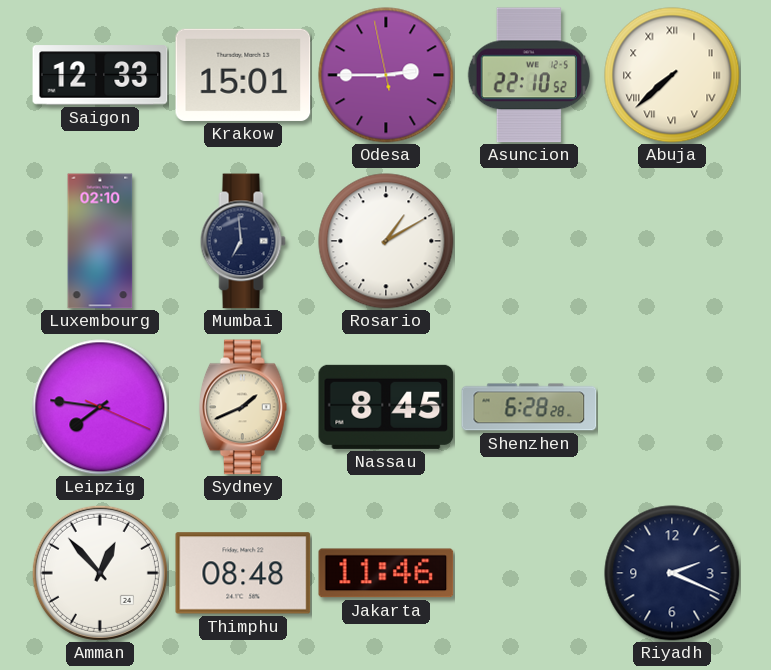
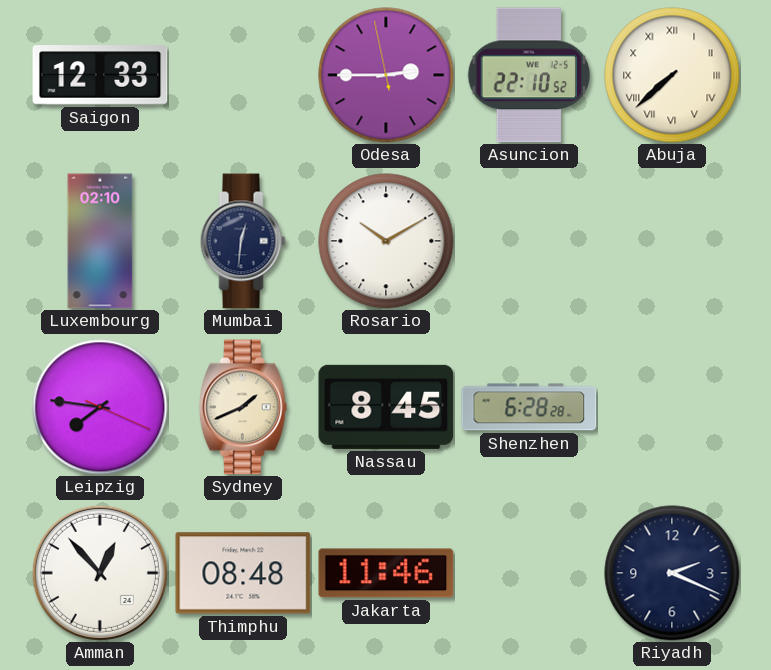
Krakow: 15:01 -> none
Mumbai: 6:59 -> 12:31
Rosario: 1:10 -> 10:10
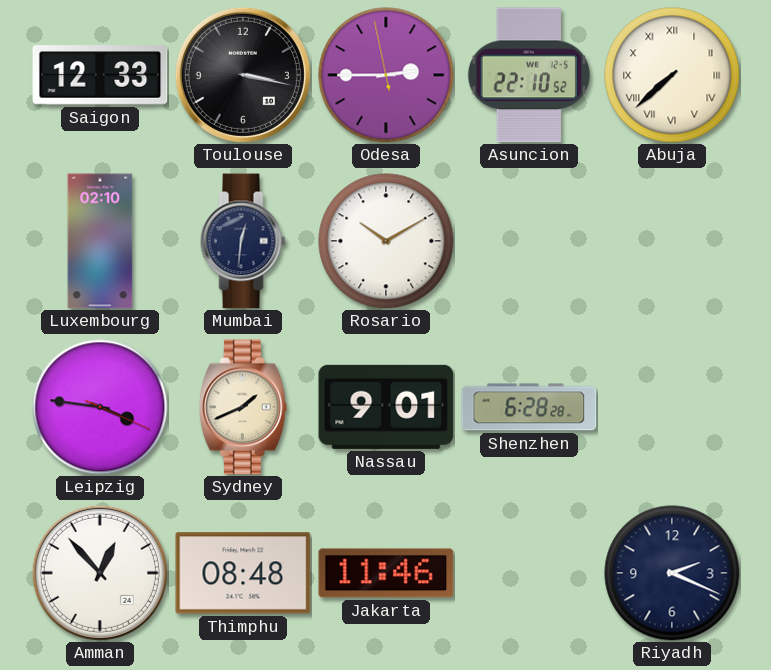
Toulouse: none -> 3:17
Leipzig: 7:46 -> 3:46
Nassau: 8:45 -> 9:01
